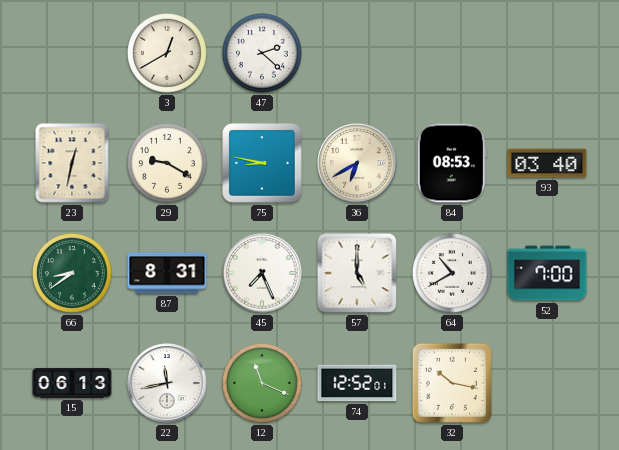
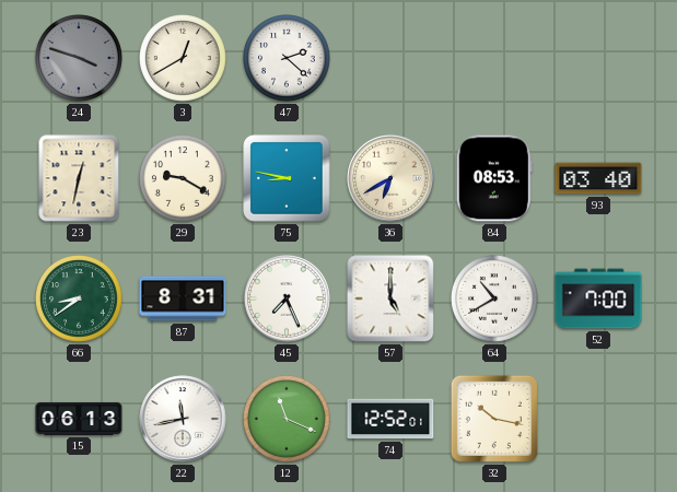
24: none -> 3:48
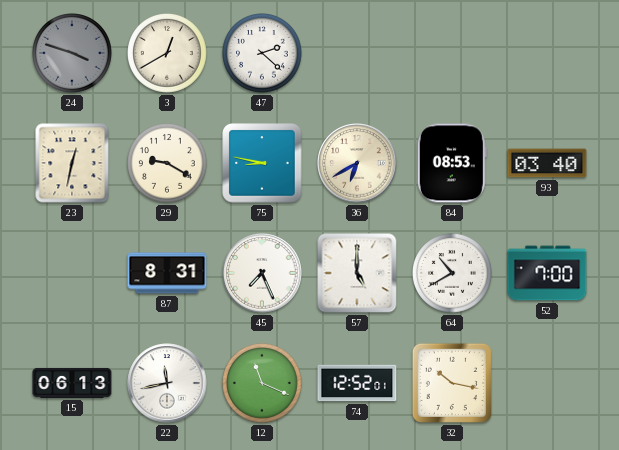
66: 8:39 -> none
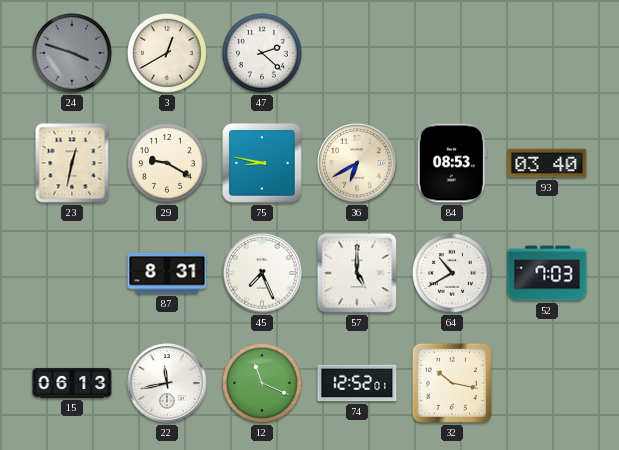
52: 7:00 -> 7:03
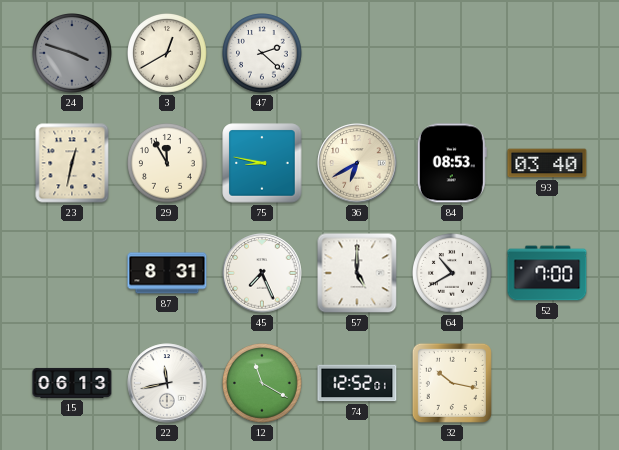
29: 9:20 -> 11:55
52: 7:03 -> 7:00
12: 11:19 -> 11:20
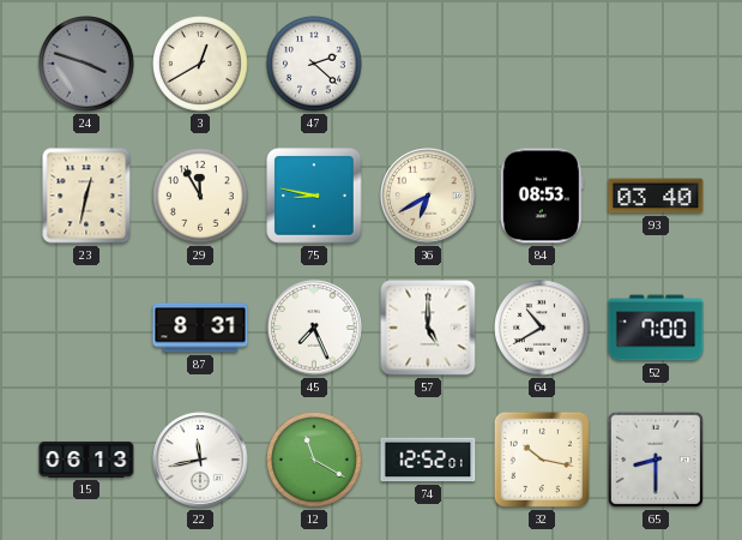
65: none -> 8:30
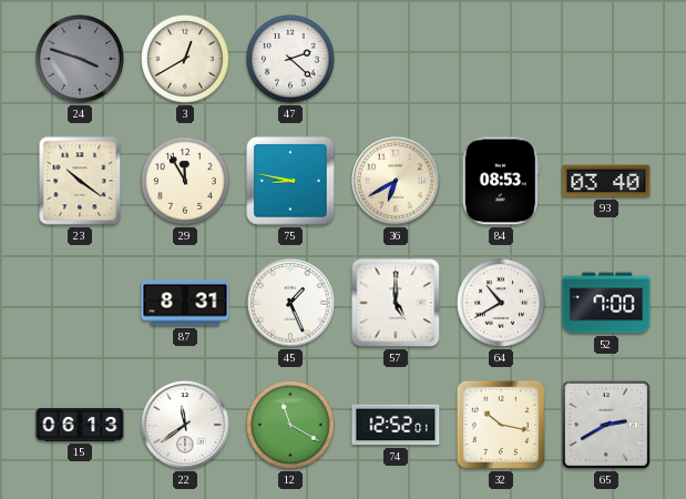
23: 12:32 -> 10:21
45: 7:26 -> 1:26
22: 11:43 -> 11:39
65: 8:30 -> 2:40
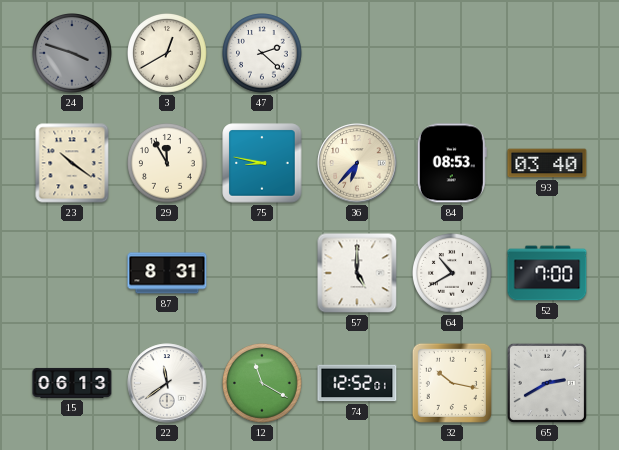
36: 6:40 -> 6:37
45: 1:26 -> none
